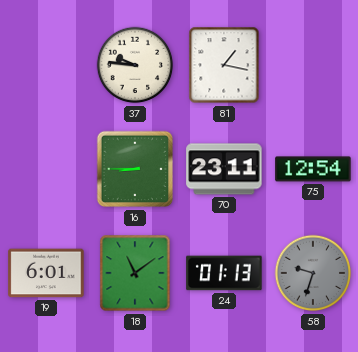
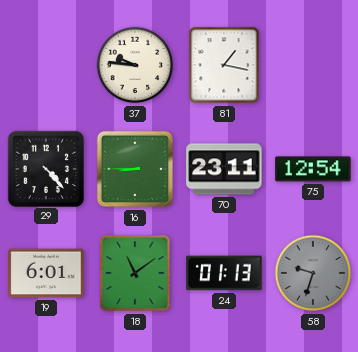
29: none -> 4:23
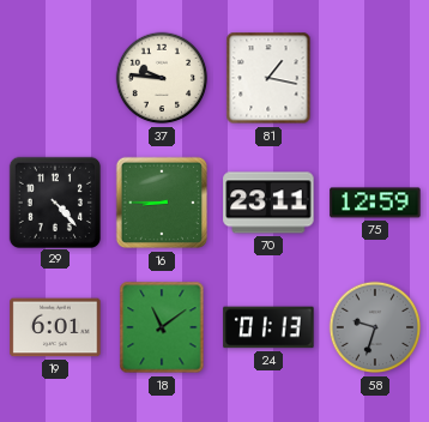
75: 12:54 -> 12:59
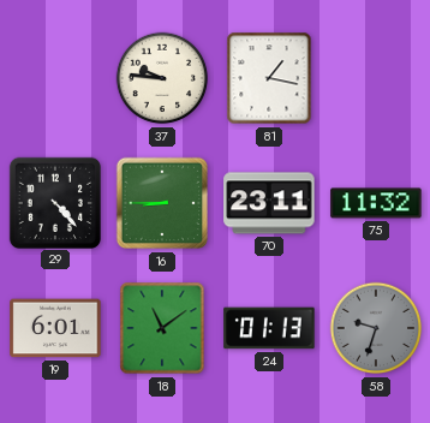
75: 12:59 -> 11:32
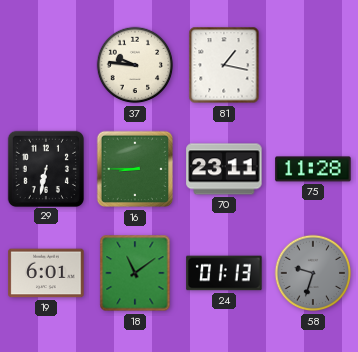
29: 4:23 -> 6:32
75: 11:32 -> 11:28
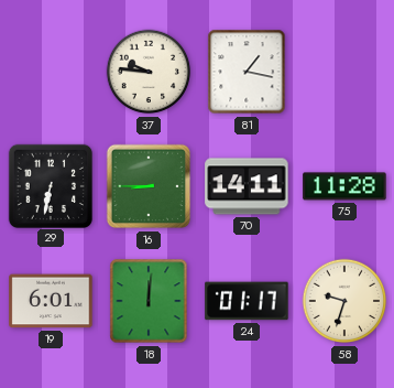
70: 23:11 -> 14:11
18: 11:09 -> 12:01
24: 01:13 -> 01:17
58 dial: grey -> cream
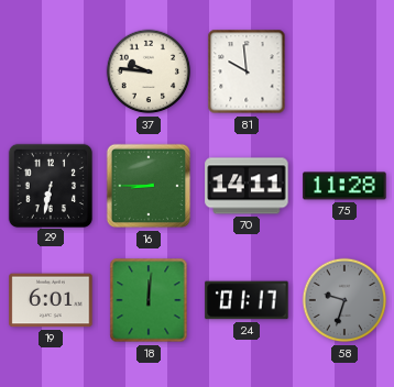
81: 1:17 -> 9:59
58 dial: cream -> grey
